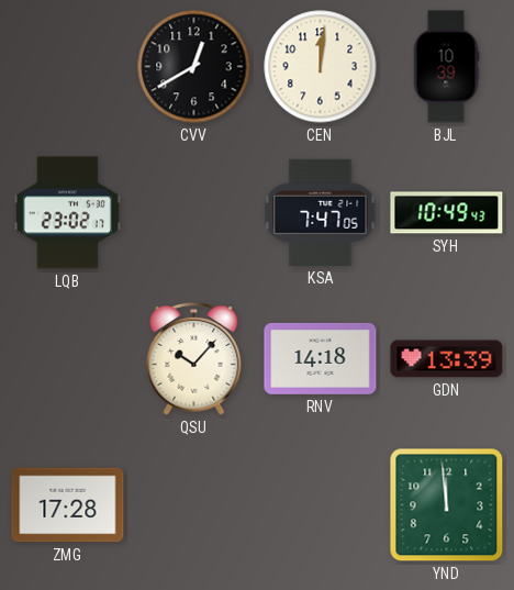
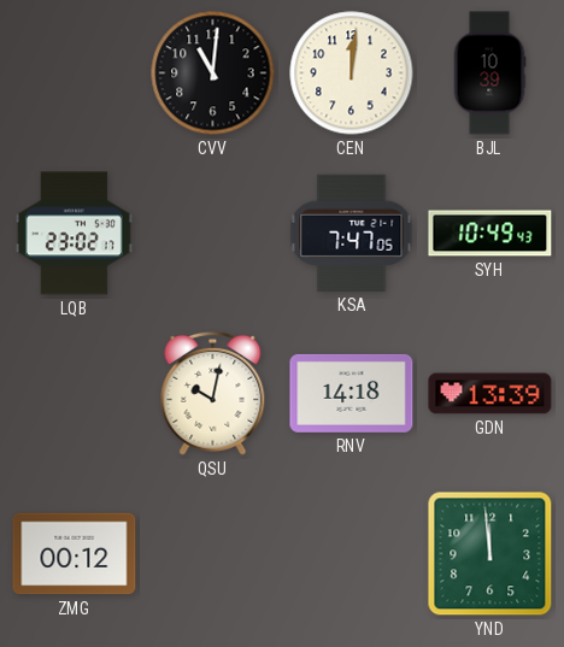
CVV: 12:40 -> 11:01
QSU: 10:07 -> 10:02
ZMG: 17:28 -> 00:12
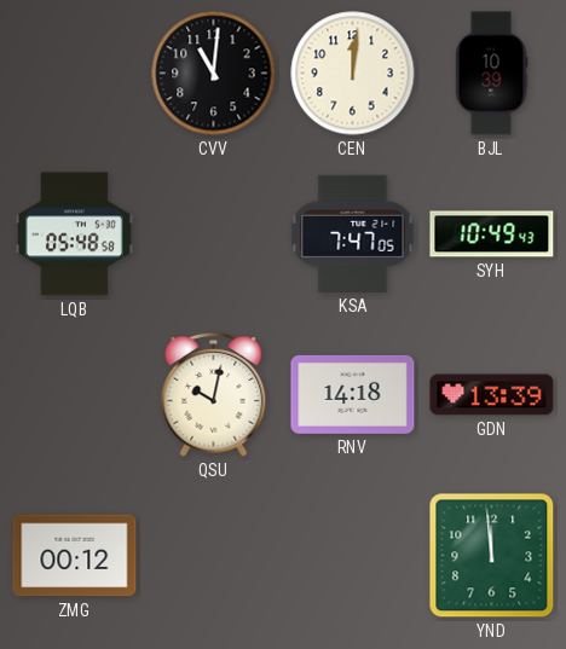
LQB: 23:02 -> 05:48
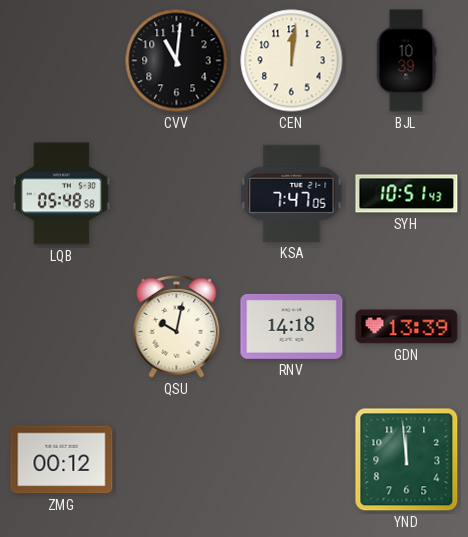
SYH: 10:49 -> 10:51
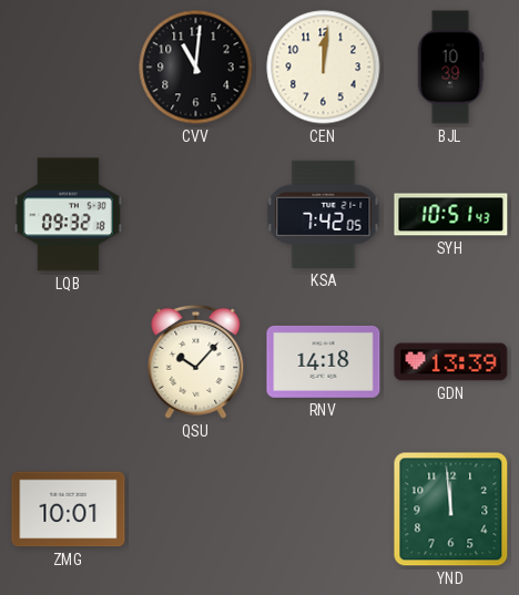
LQB: 05:48 -> 09:32
KSA: 7:47 -> 7:42
QSU: 10:02 -> 10:07
ZMG: 00:12 -> 10:01
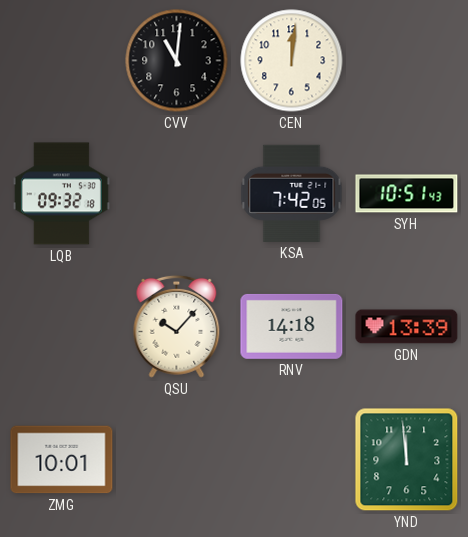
BJL: 10:39 -> none
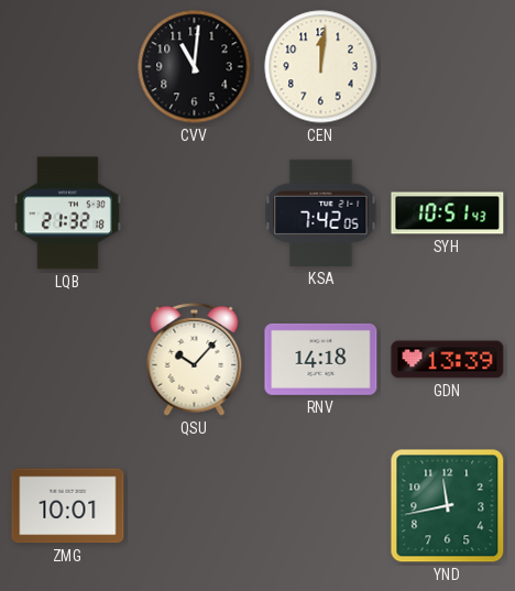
LQB: 09:32 -> 21:32
YND: 11:59 -> 11:43
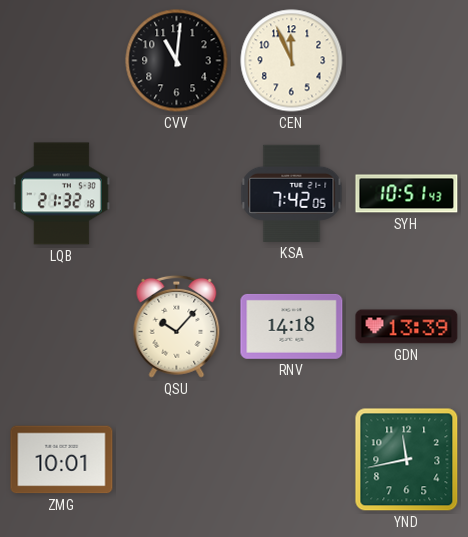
CEN: 12:01 -> 11:56
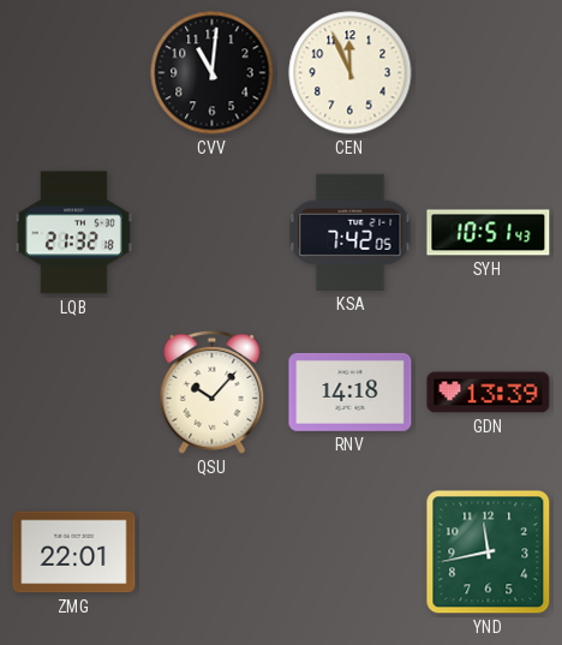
ZMG: 10:01 -> 22:01
